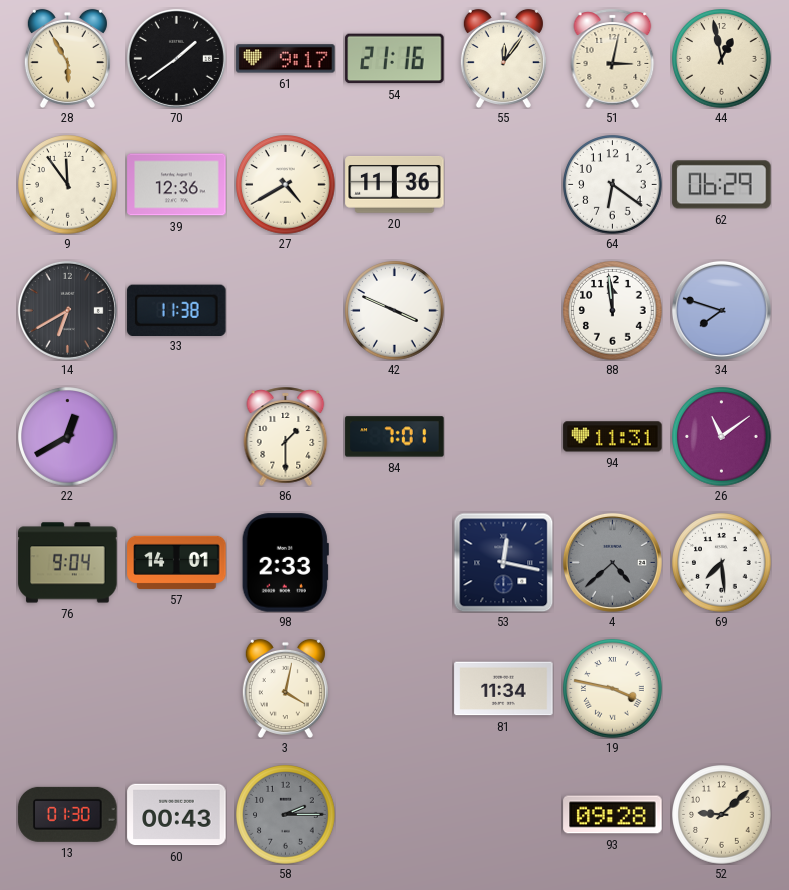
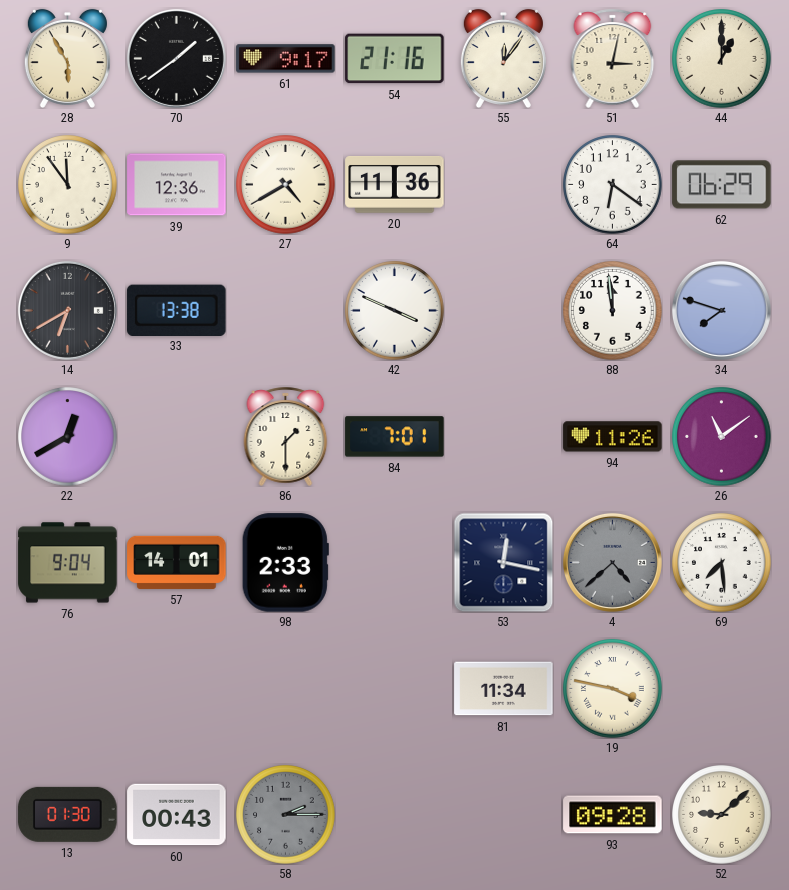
44: 12:58 -> 1:00
33: 11:38 -> 13:38
94: 11:31 -> 11:26
3: 4:02 -> none
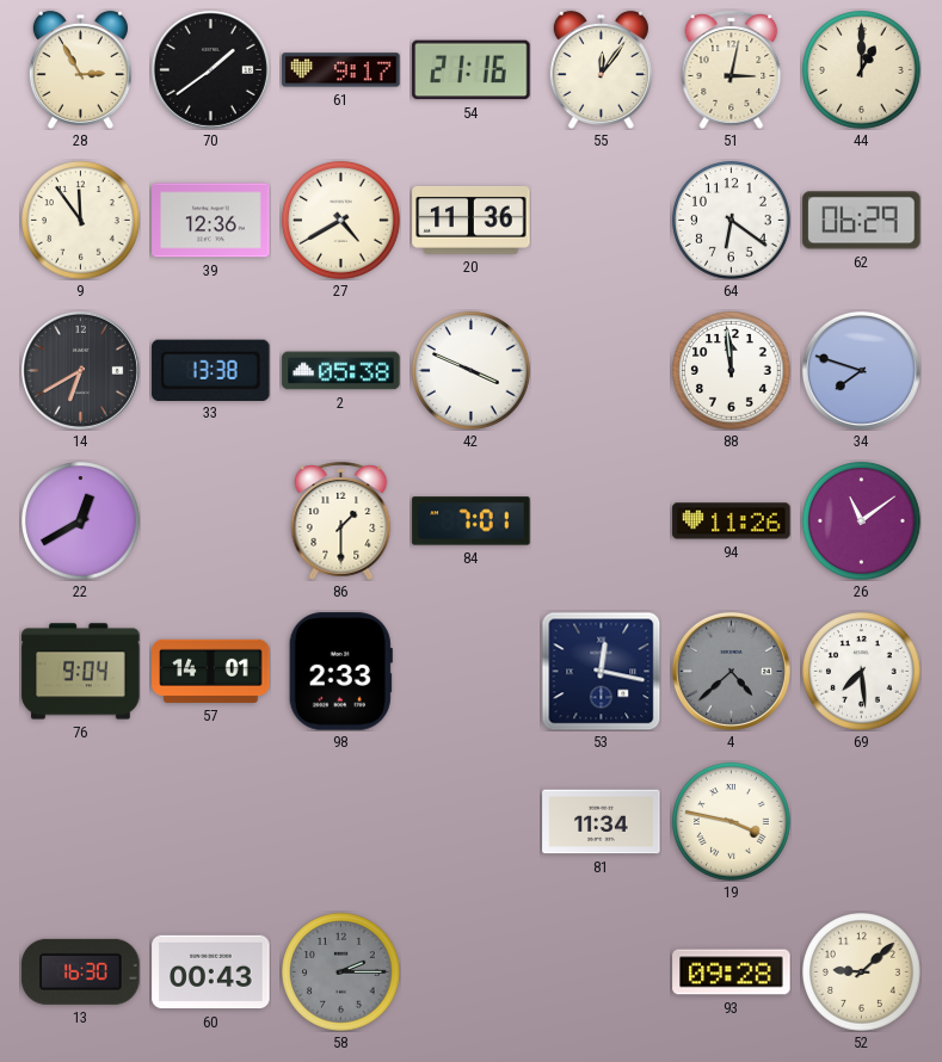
28: 5:55 -> 2:55
2: none -> 05:38
13: 01:30 -> 16:30
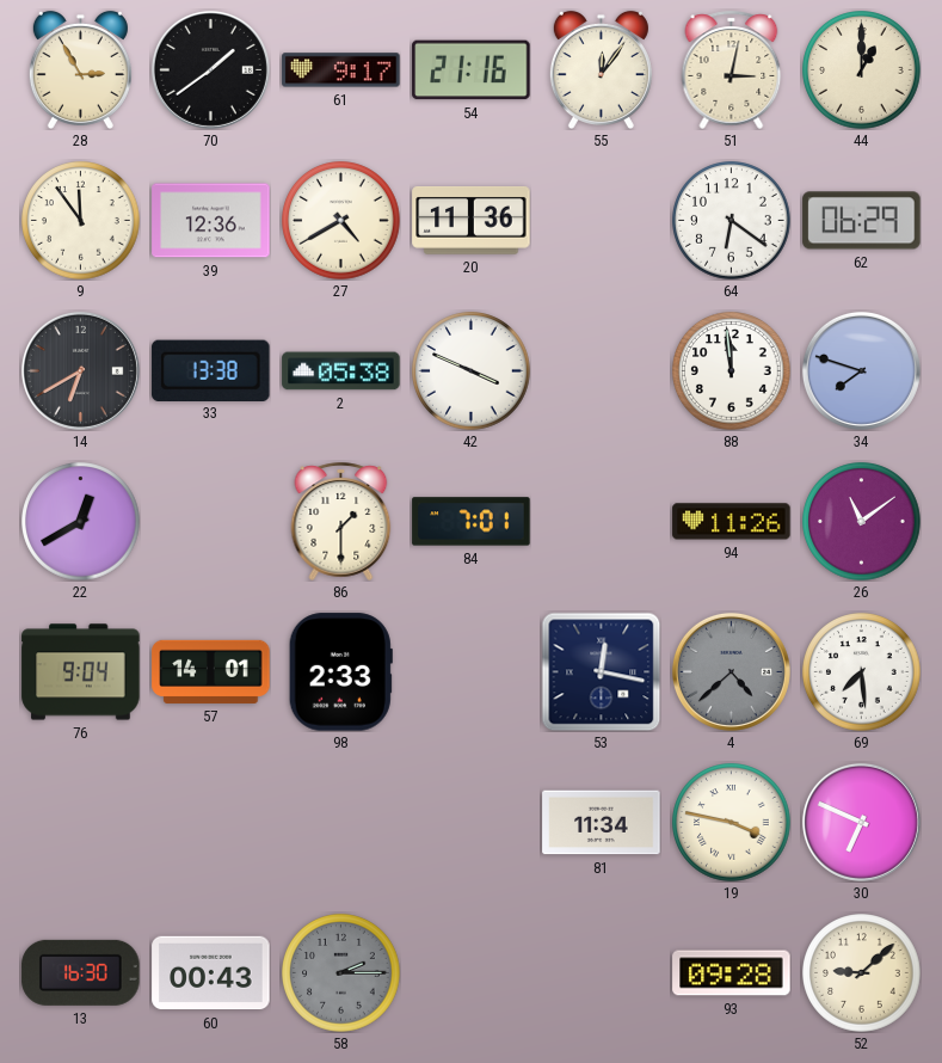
30: none -> 6:49
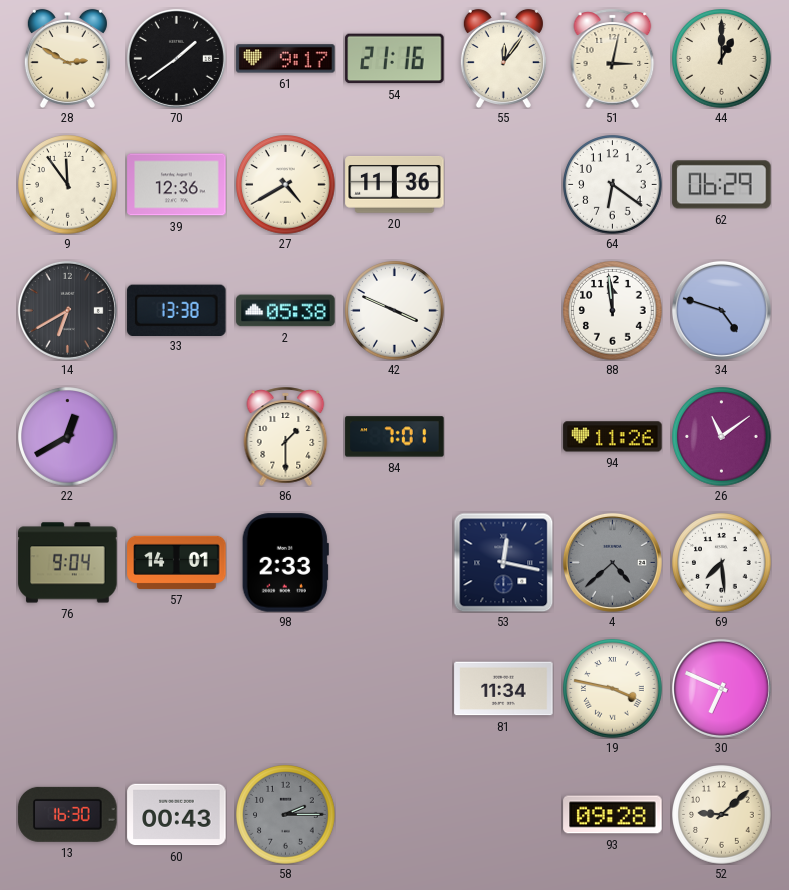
28: 2:55 -> 2:50
34: 7:48 -> 4:48
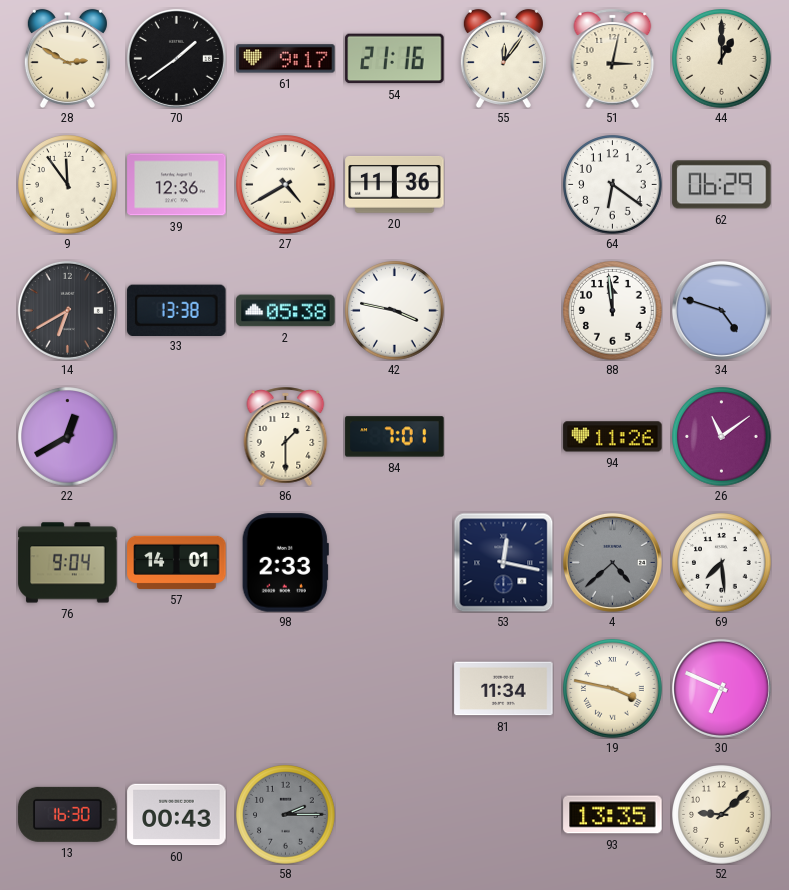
42: 3:49 -> 3:47
93: 09:28 -> 13:35
